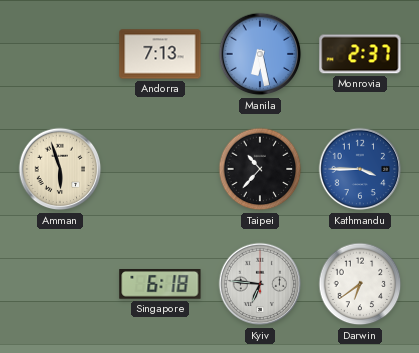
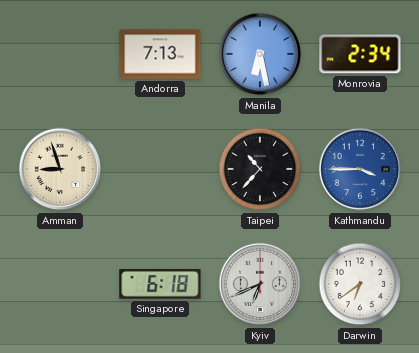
Monrovia: 2:37 -> 2:34
Amman: 5:57 -> 8:57
Kyiv: 6:46 -> 6:41
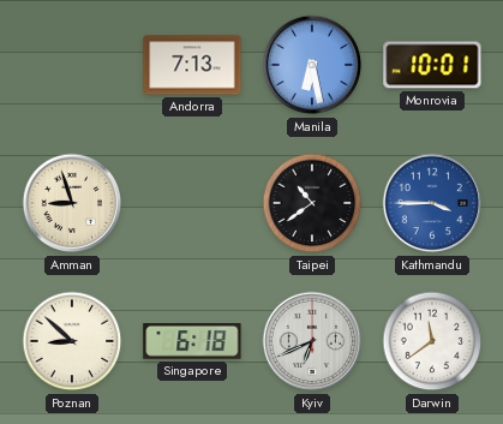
Monrovia: 2:34 -> 10:01
Taipei: 10:37 -> 10:39
Poznan: none -> 8:52
Darwin: 6:39 -> 11:39
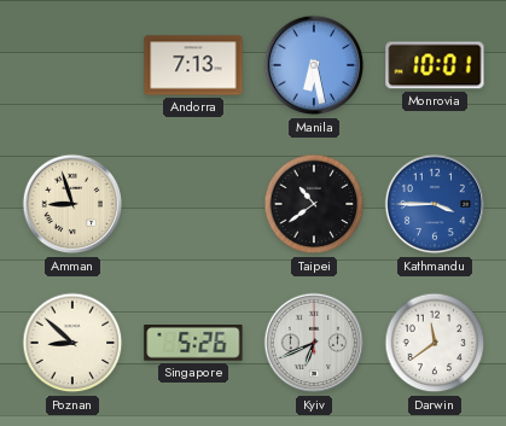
Singapore: 6:18 -> 5:26
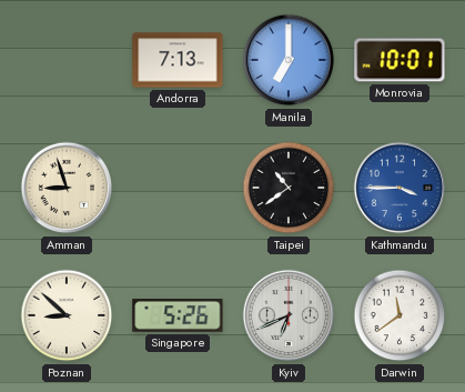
Manila: 6:28 -> 7:00
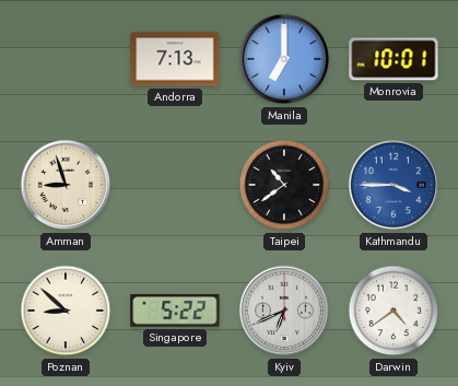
Singapore: 5:26 -> 5:22
Darwin: 11:39 -> 4:39
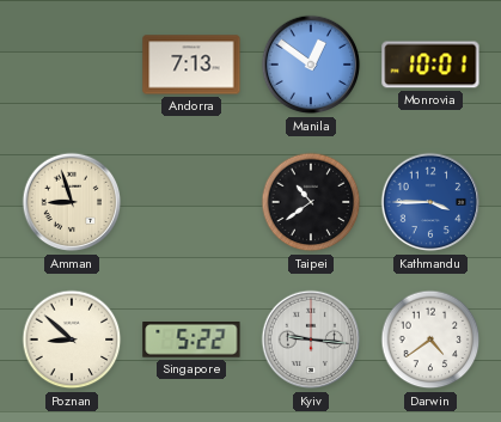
Manila: 7:00 -> 12:51
Kyiv: 6:41 -> 9:16
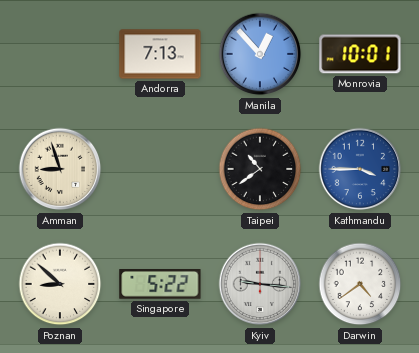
Manila: 12:51 -> 12:53
